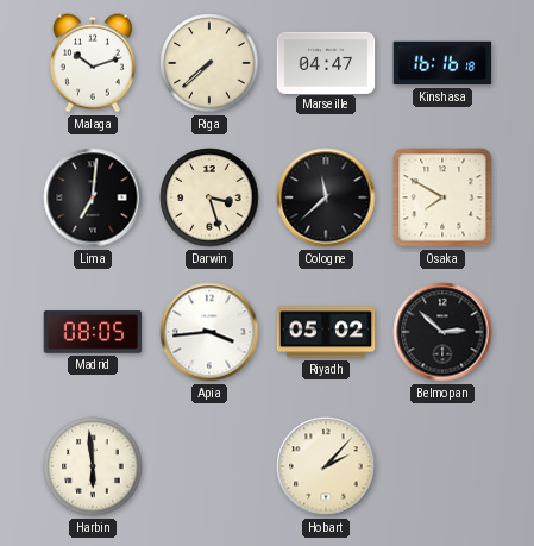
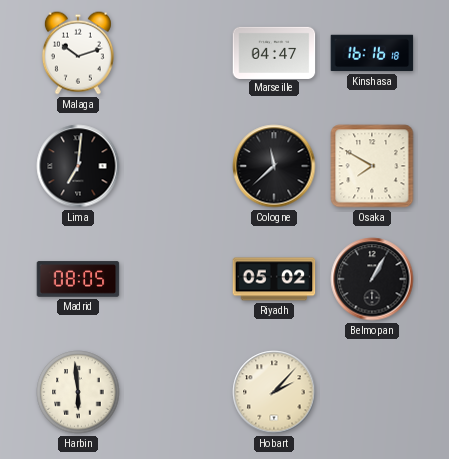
Riga: 7:38 -> none
Darwin: 3:27 -> none
Apia: 3:44 -> none
Belmopan: 2:52 -> 1:05
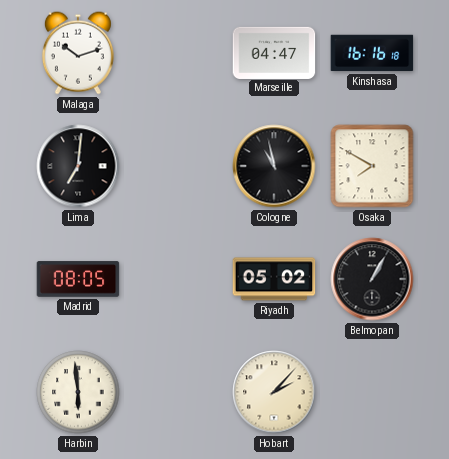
Cologne: 11:38 -> 10:58
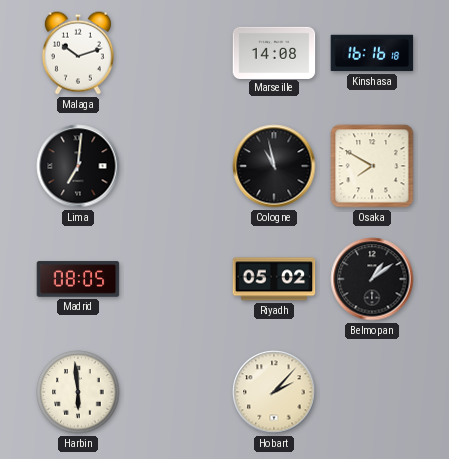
Marseille: 04:47 -> 14:08
Belmopan: 1:05 -> 1:09
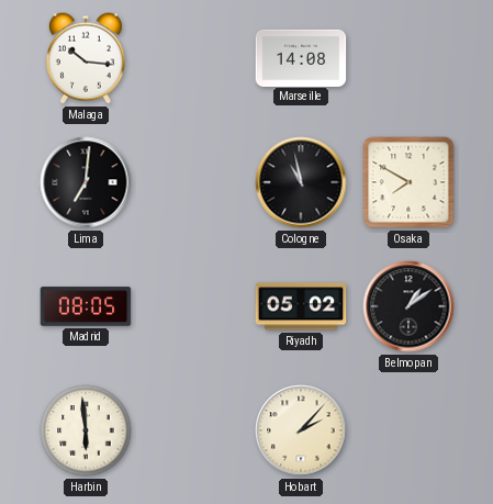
Malaga: 10:12 -> 10:16
Kinshasa: 16:16 -> none
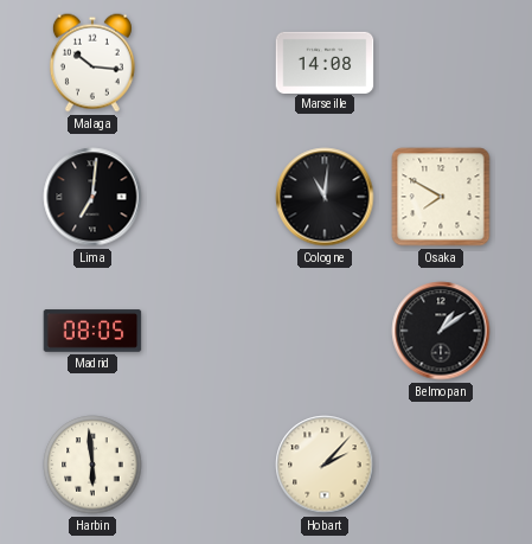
Cologne: 10:58 -> 11:01
Riyadh: 05:02 -> none
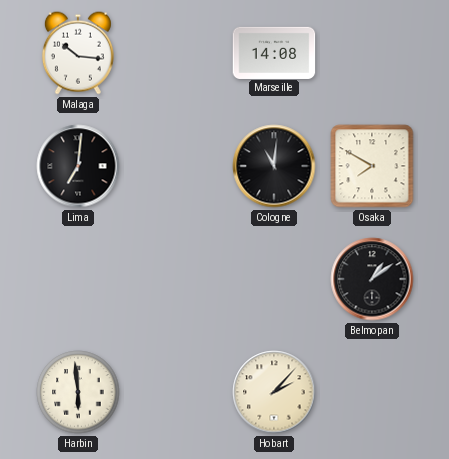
Madrid: 08:05 -> none
